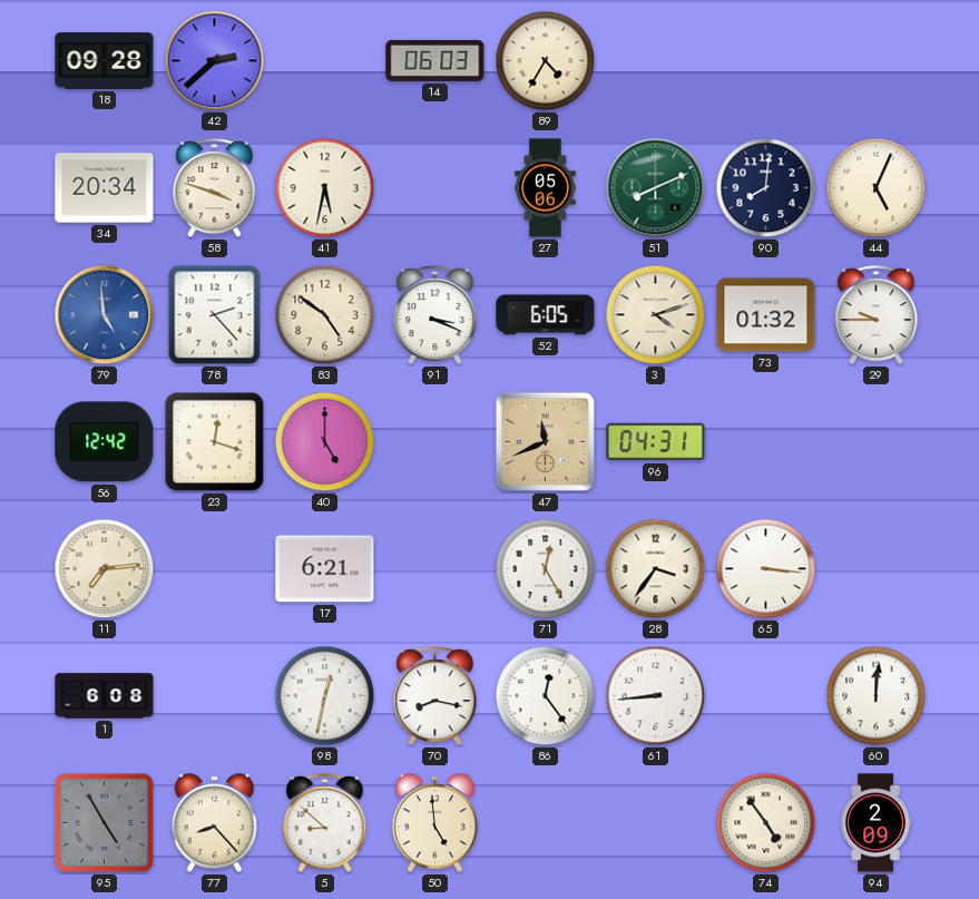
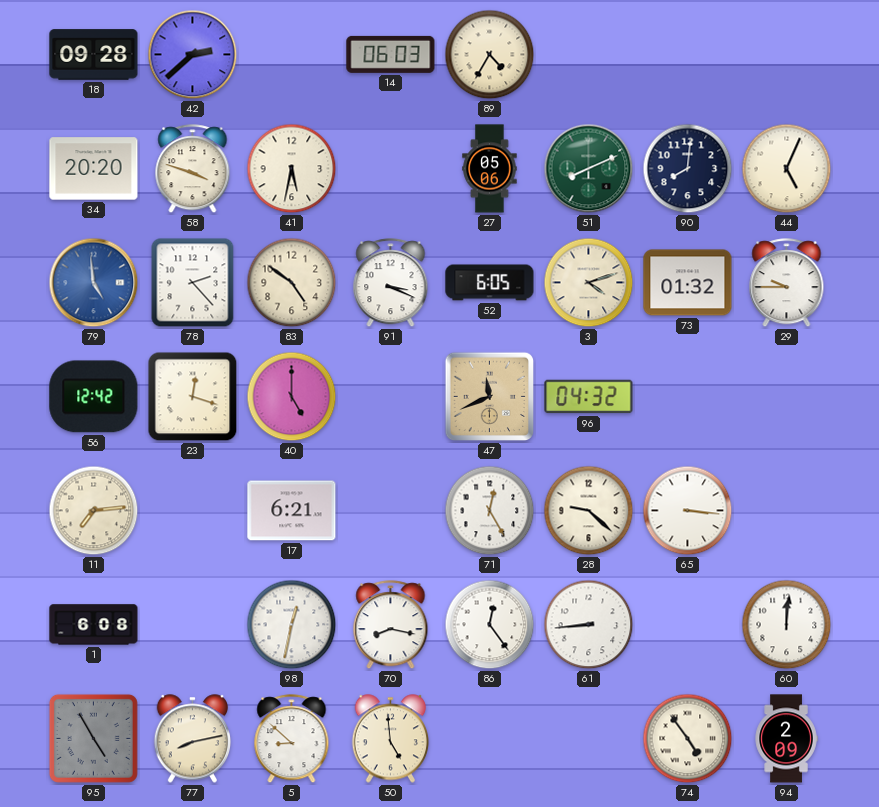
34: 20:34 -> 20:20
96: 04:31 -> 04:32
28: 3:36 -> 9:22
77: 8:23 -> 8:13
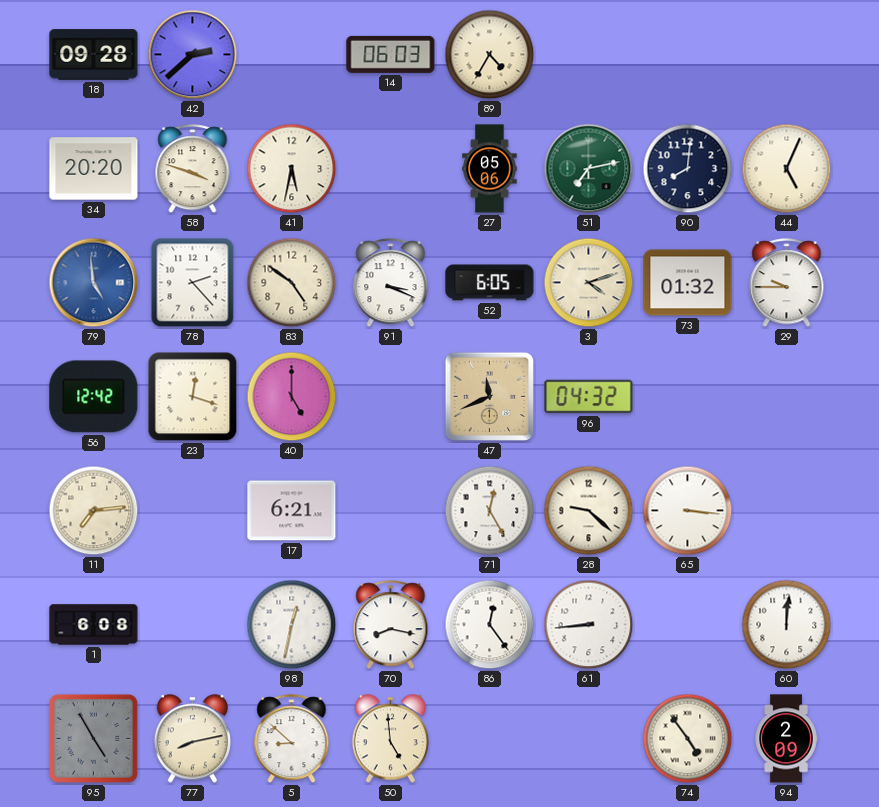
51: 8:11 -> 7:13
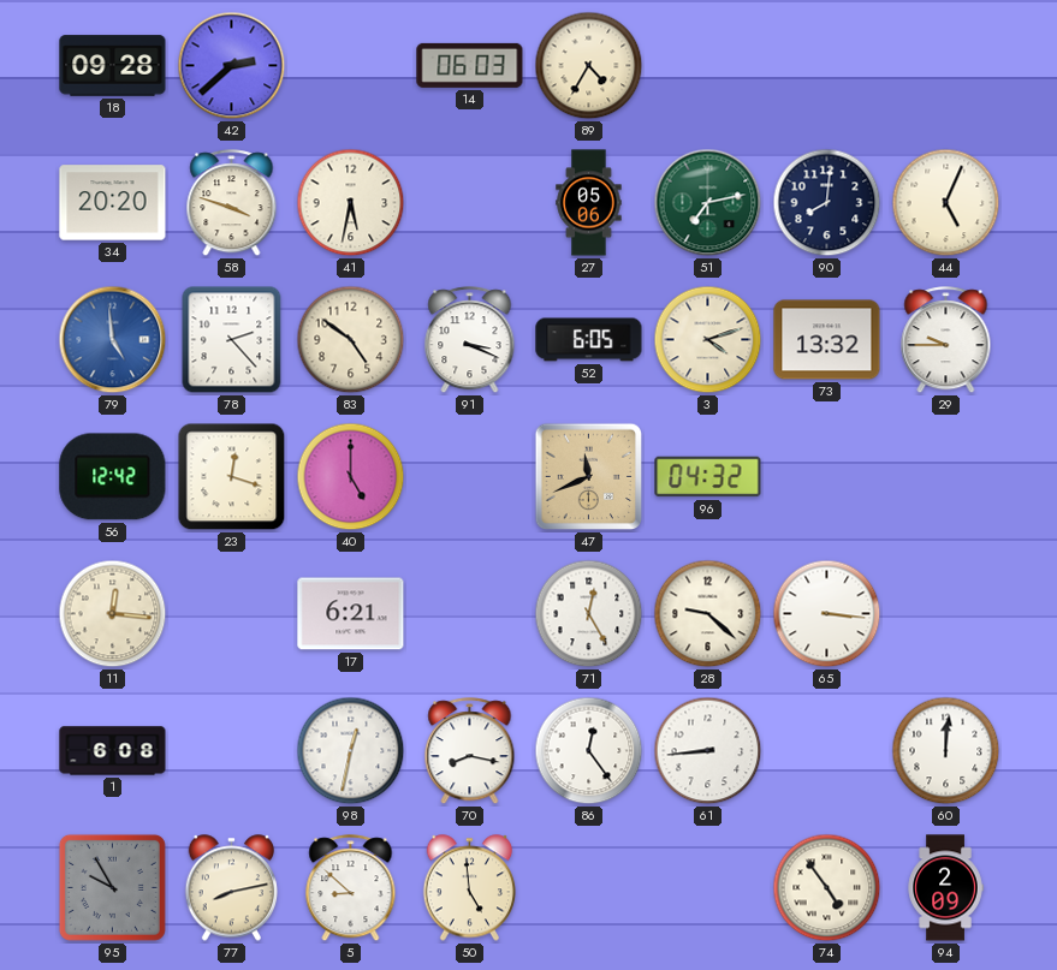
73: 01:32 -> 13:32
11: 7:14 -> 12:16
95: 4:55 -> 9:55
